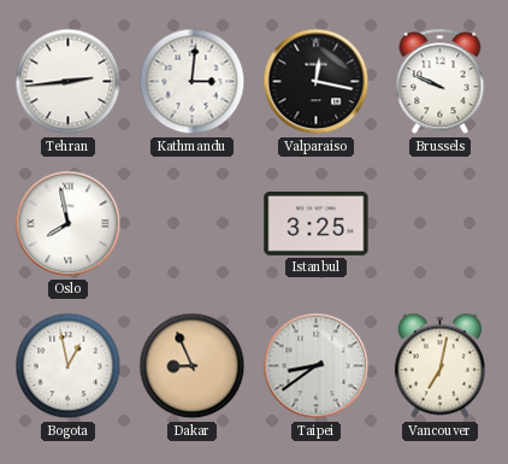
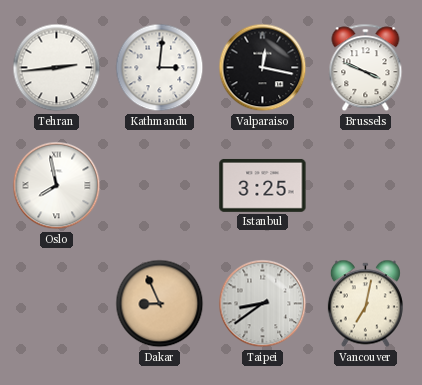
Brussels: 9:49 -> 3:49
Bogota: 12:58 -> none
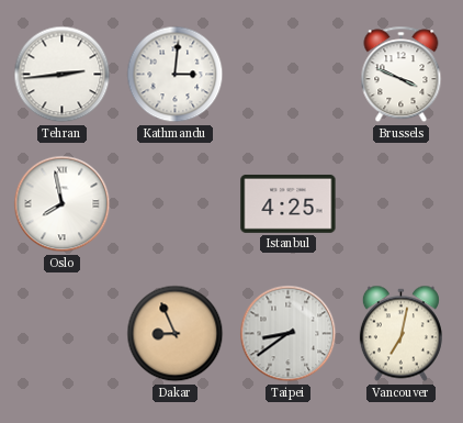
Valparaiso: 12:17 -> none
Istanbul: 3:25 -> 4:25
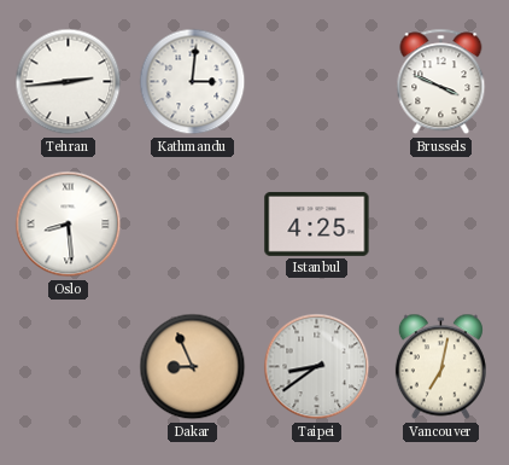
Oslo: 7:58 -> 8:29
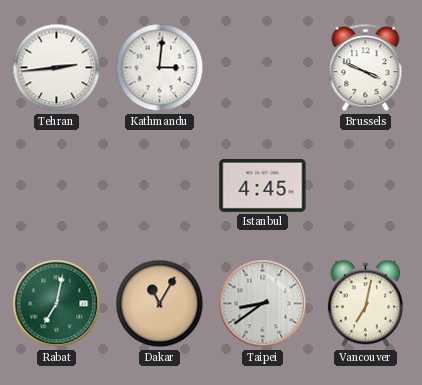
Oslo: 8:29 -> none
Istanbul: 4:25 -> 4:45
Rabat: none -> 7:02
Dakar: 8:56 -> 11:05
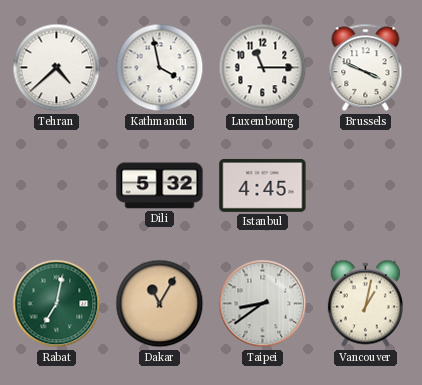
Tehran: 2:44 -> 4:38
Kathmandu: 3:01 -> 3:58
Luxembourg: none -> 11:15
Dili: none -> 5:32
Vancouver: 7:02 -> 1:02
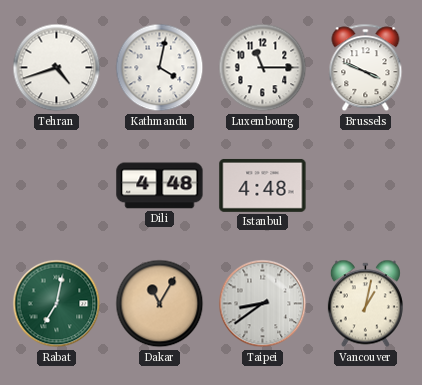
Tehran: 4:38 -> 4:42
Kathmandu: 3:58 -> 4:02
Dili: 5:32 -> 4:48
Istanbul: 4:45 -> 4:48
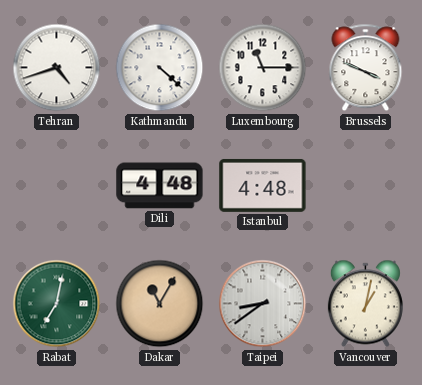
Kathmandu: 4:02 -> 4:22
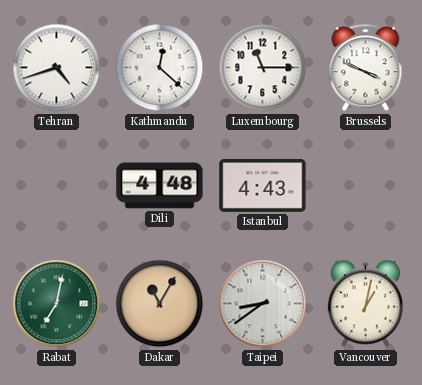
Kathmandu: 4:22 -> 12:22
Istanbul: 4:48 -> 4:43
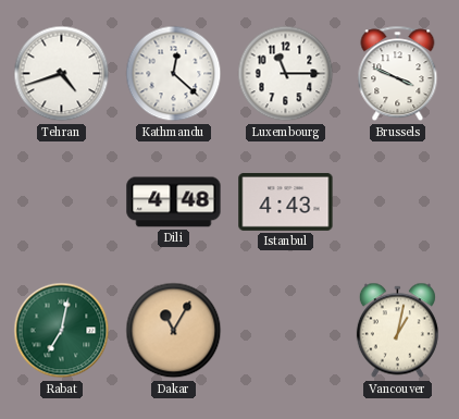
Taipei: 8:39 -> none
